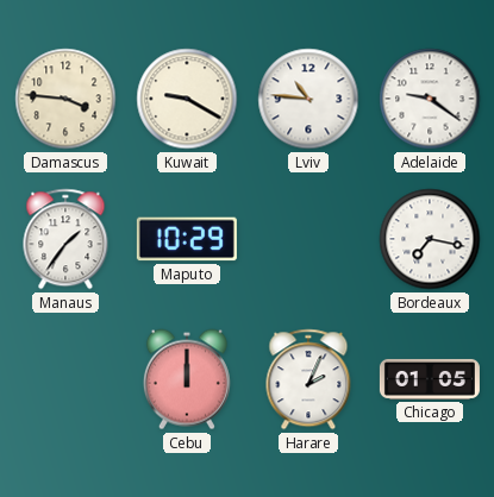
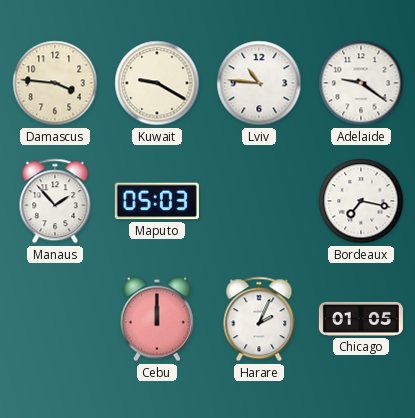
Manaus: 1:36 -> 1:53
Maputo: 10:29 -> 05:03
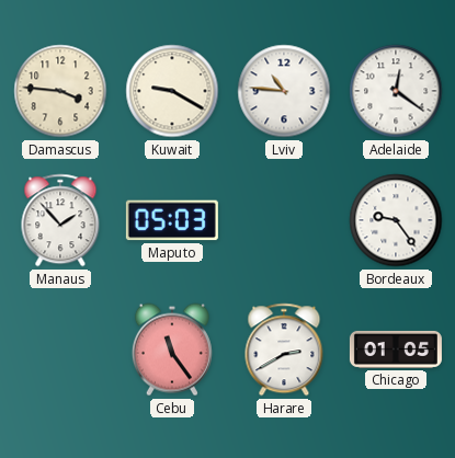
Adelaide: 9:21 -> 12:21
Bordeaux: 7:17 -> 9:24
Cebu: 12:00 -> 11:24
Harare: 2:04 -> 2:40
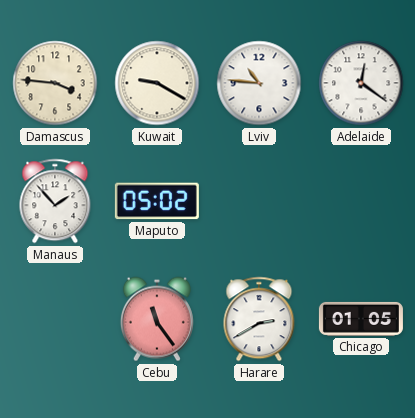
Maputo: 05:03 -> 05:02
Bordeaux: 9:24 -> none
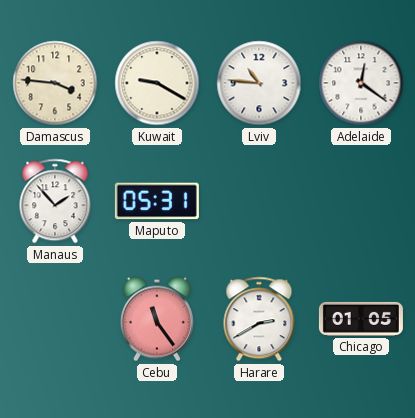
Maputo: 05:02 -> 05:31
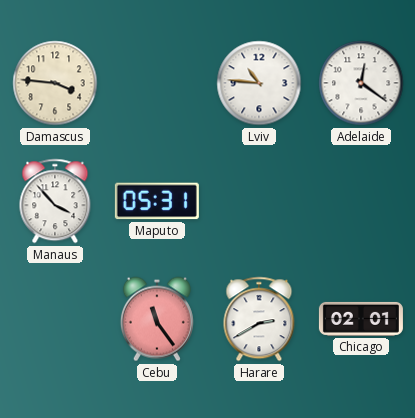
Kuwait: 9:20 -> none
Manaus: 1:53 -> 3:53
Chicago: 01:05 -> 02:01
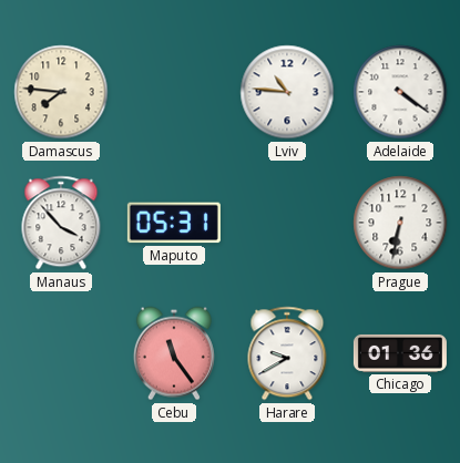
Damascus: 3:46 -> 7:46
Adelaide: 12:21 -> 4:21
Prague: none -> 6:32
Harare: 2:40 -> 9:40
Chicago: 02:01 -> 01:36
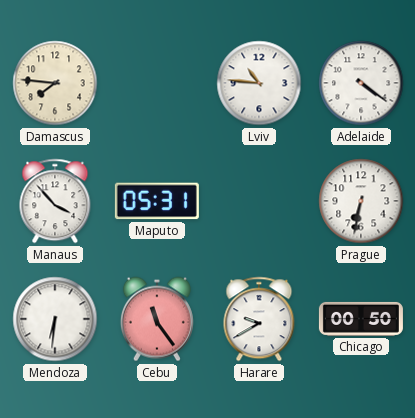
Mendoza: none -> 6:31
Chicago: 01:36 -> 00:50
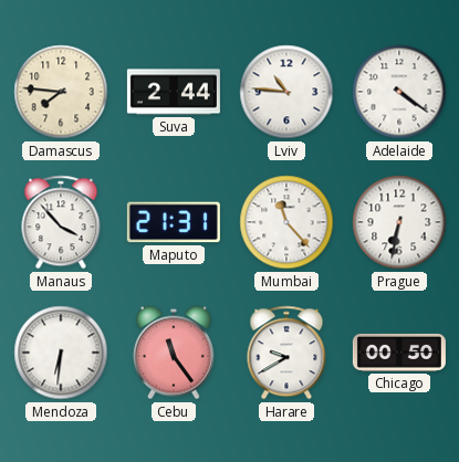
Suva: none -> 2:44
Maputo: 05:31 -> 21:31
Mumbai: none -> 11:23
